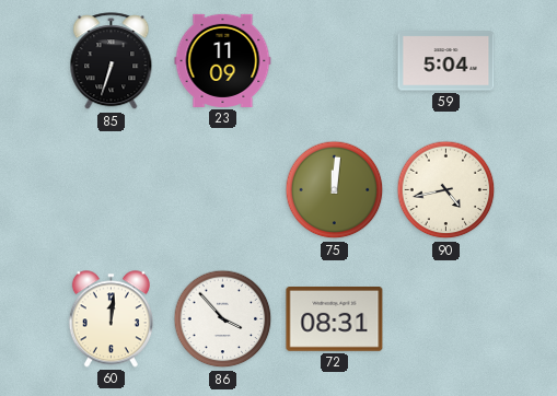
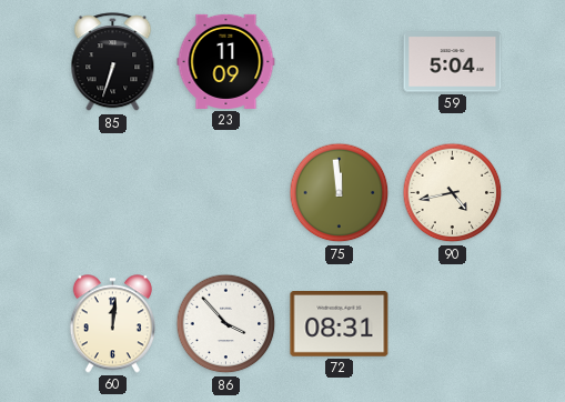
75: 12:01 -> 11:59
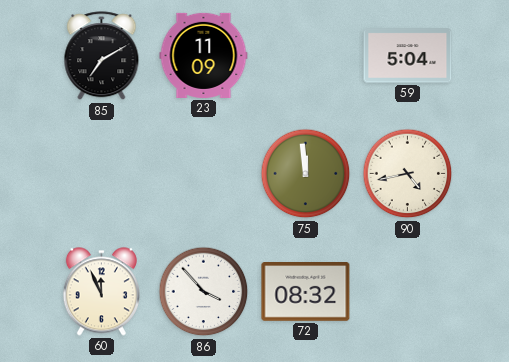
85: 6:33 -> 7:10
60: 12:01 -> 11:56
72: 08:31 -> 08:32
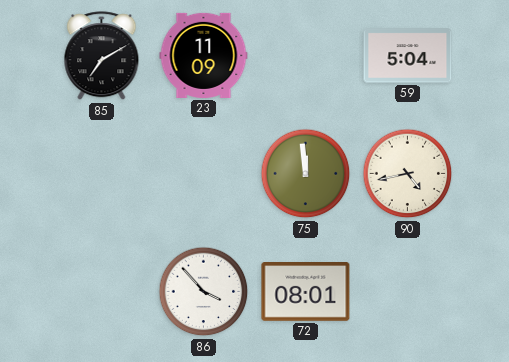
60: 11:56 -> none
72: 08:32 -> 08:01
